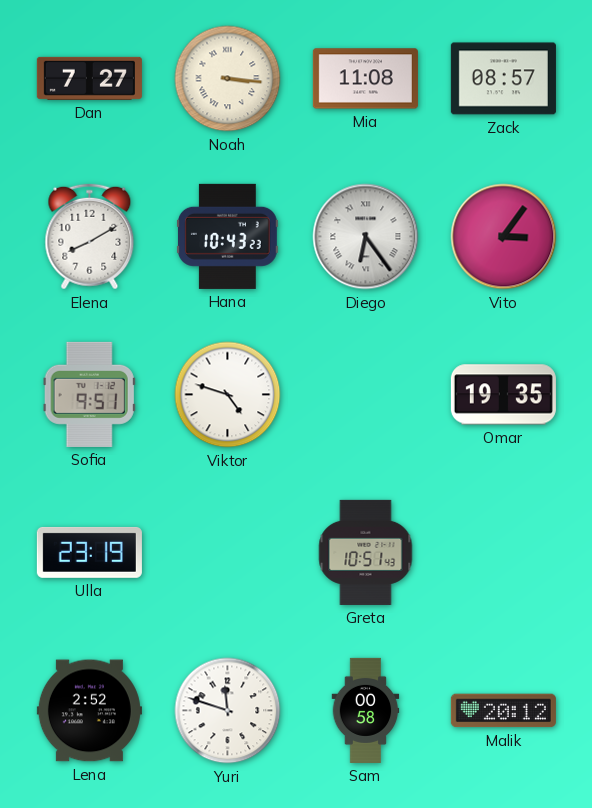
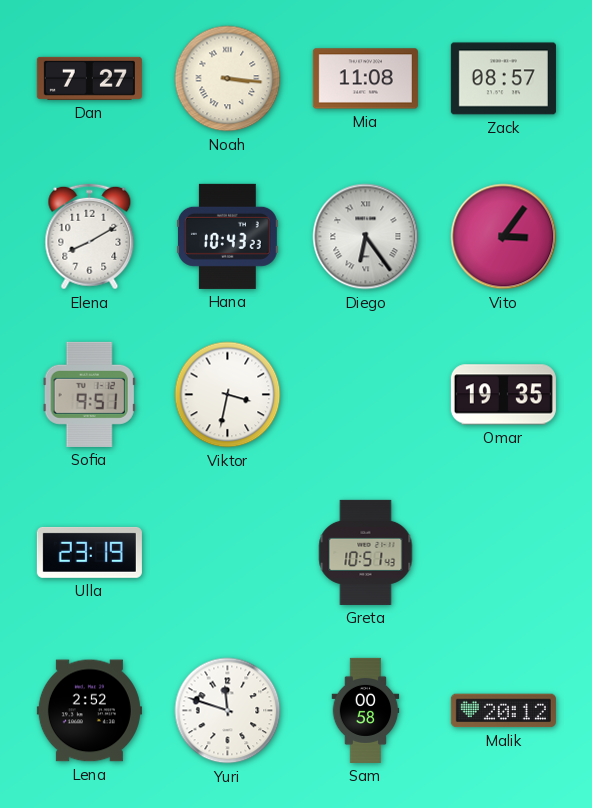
Viktor: 4:48 -> 3:32
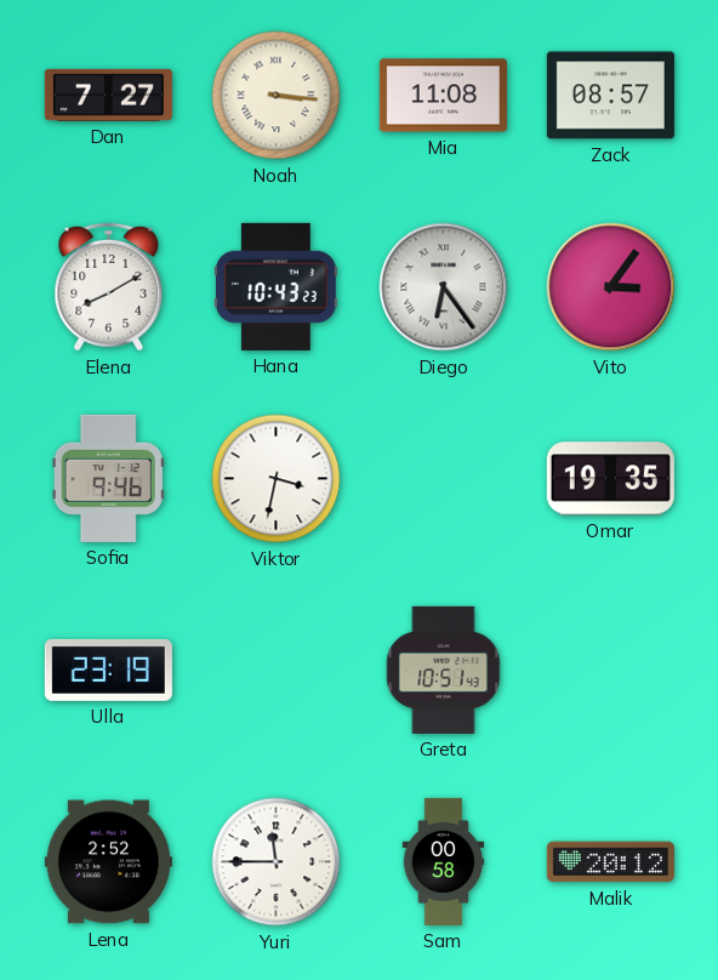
Sofia: 9:51 -> 9:46
Yuri: 11:48 -> 11:45
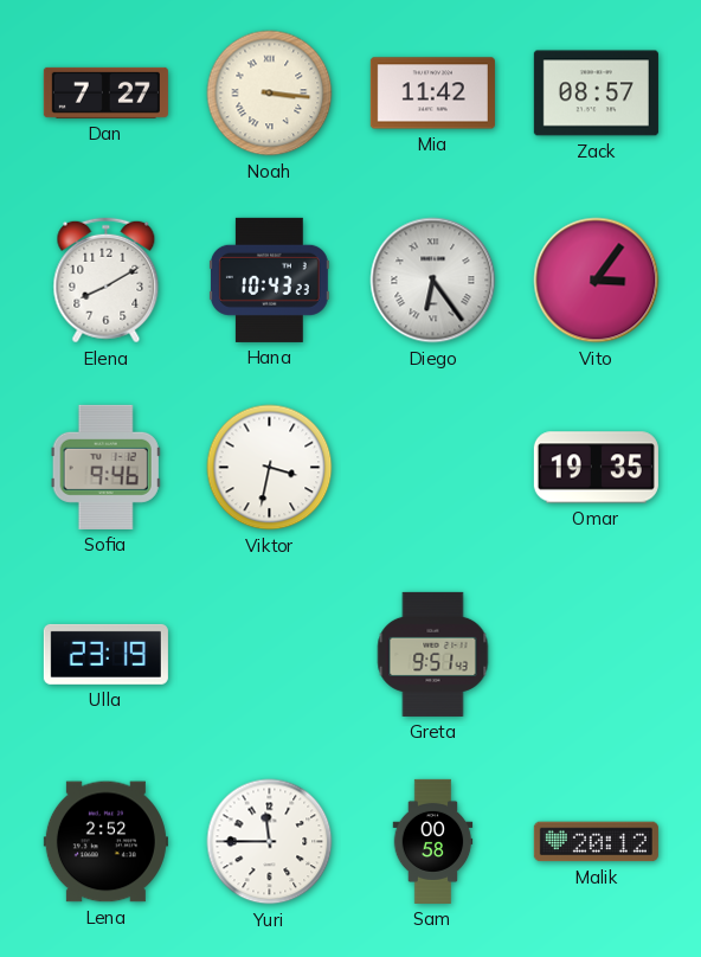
Mia: 11:08 -> 11:42
Greta: 10:51 -> 9:51
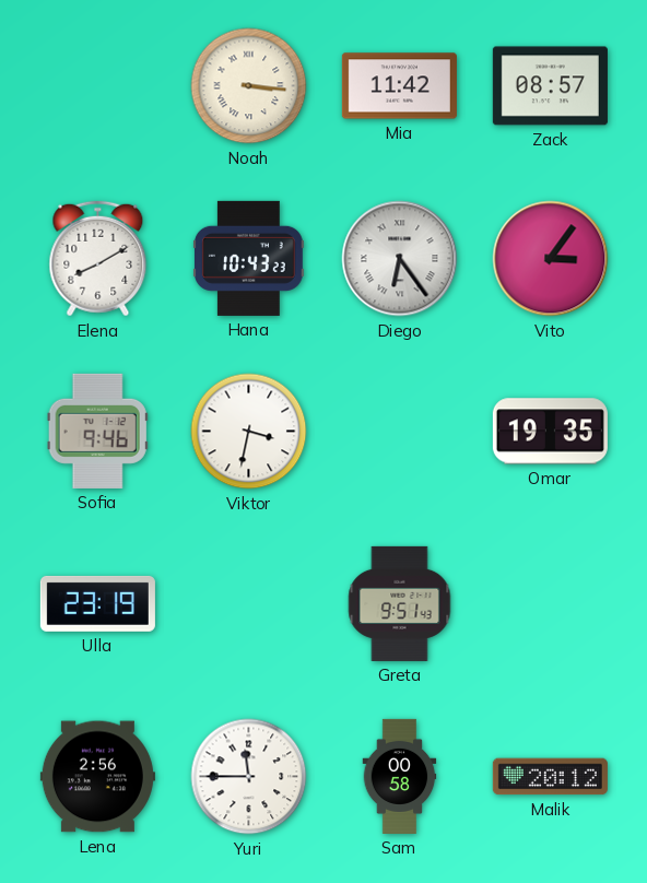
Dan: 7:27 -> none
Lena: 2:52 -> 2:56
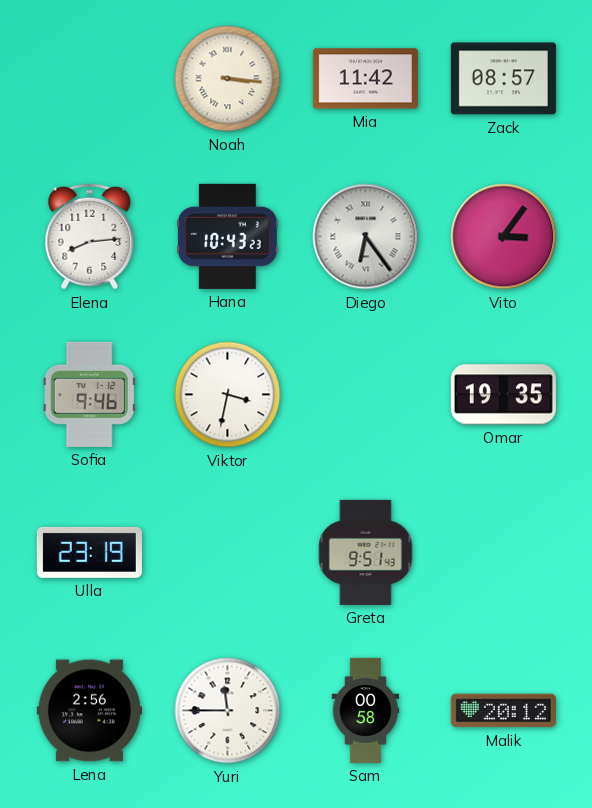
Elena: 8:10 -> 8:14
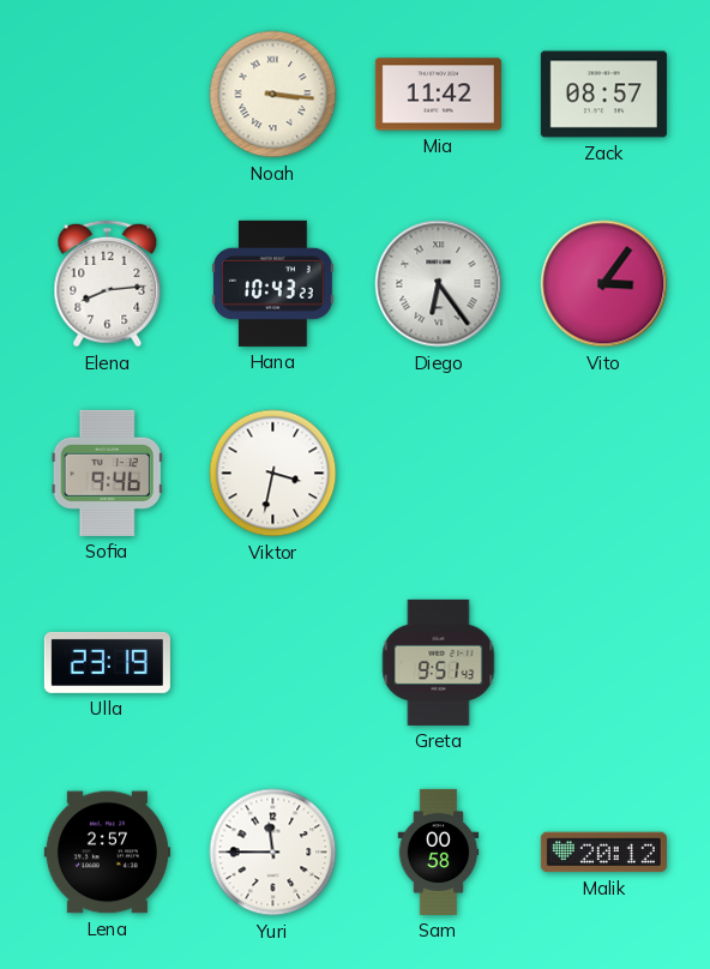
Omar: 19:35 -> none
Lena: 2:56 -> 2:57
